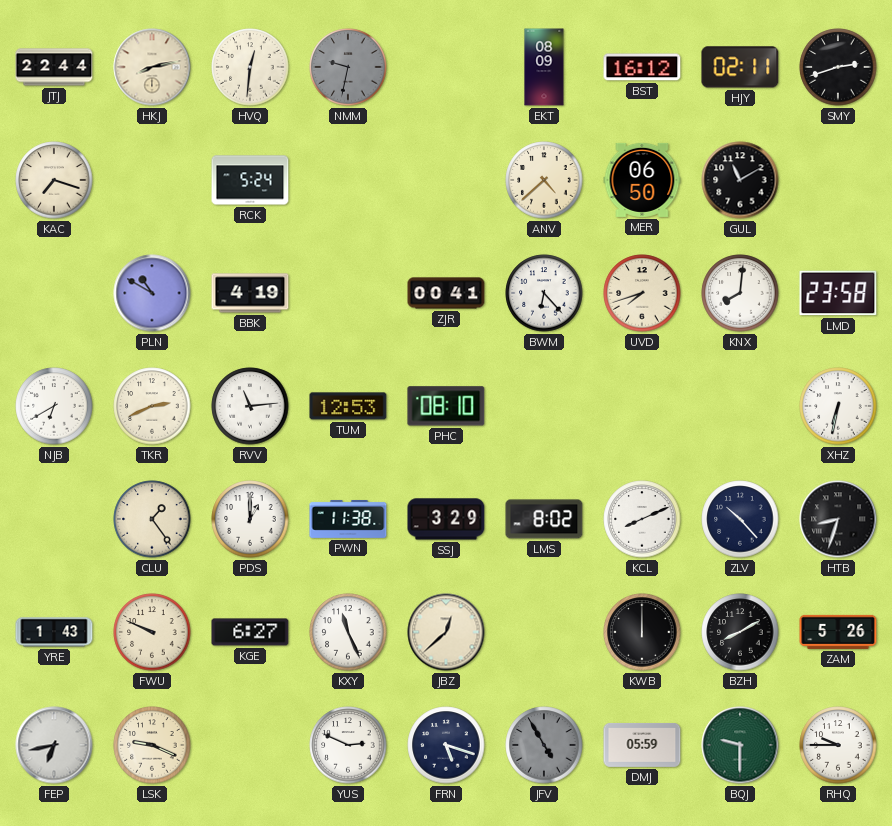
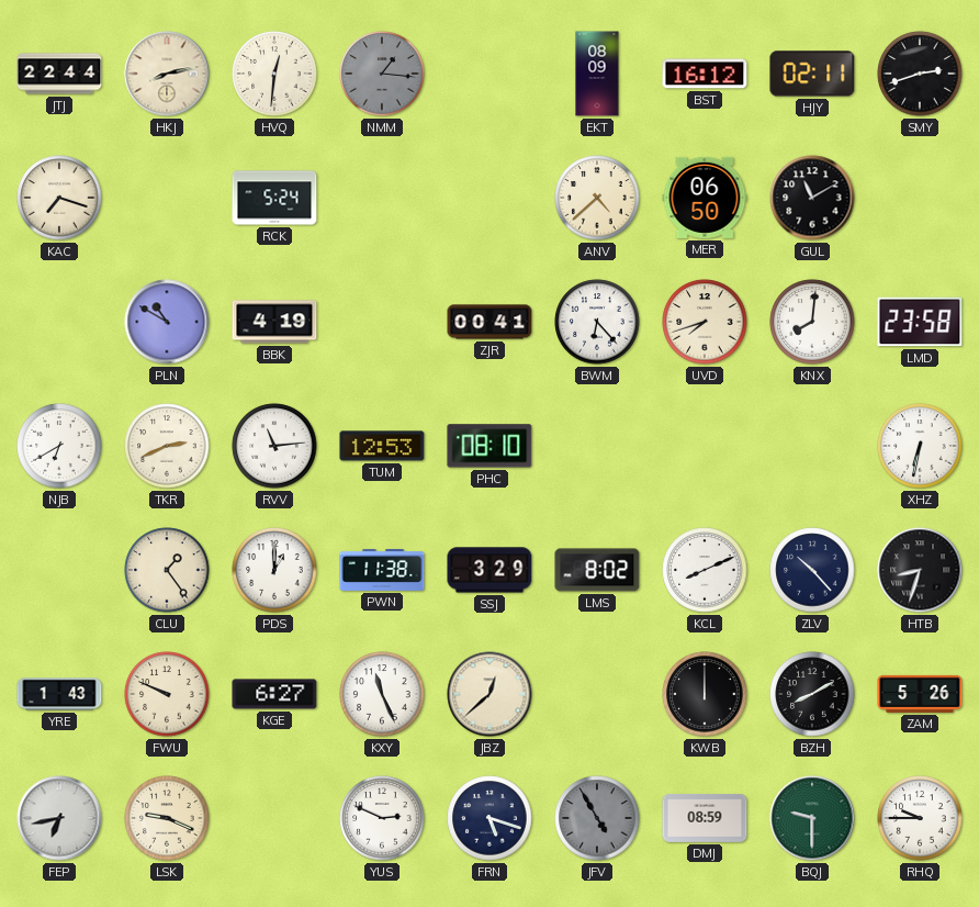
NMM: 9:32 -> 1:16
DMJ: 05:59 -> 08:59
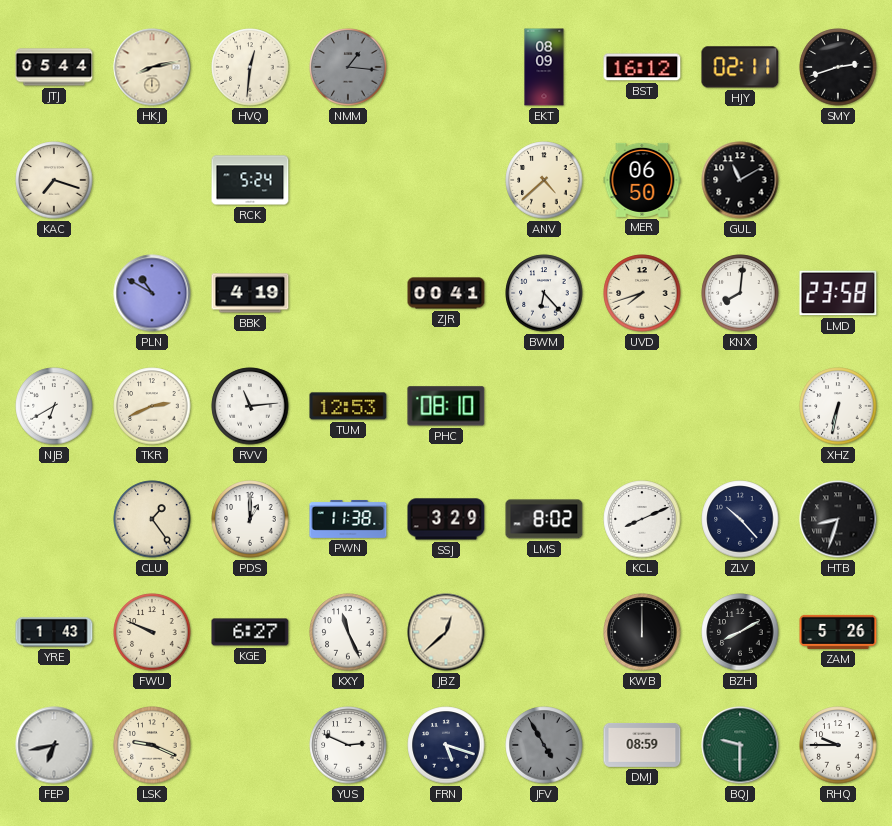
JTJ: 22:44 -> 05:44
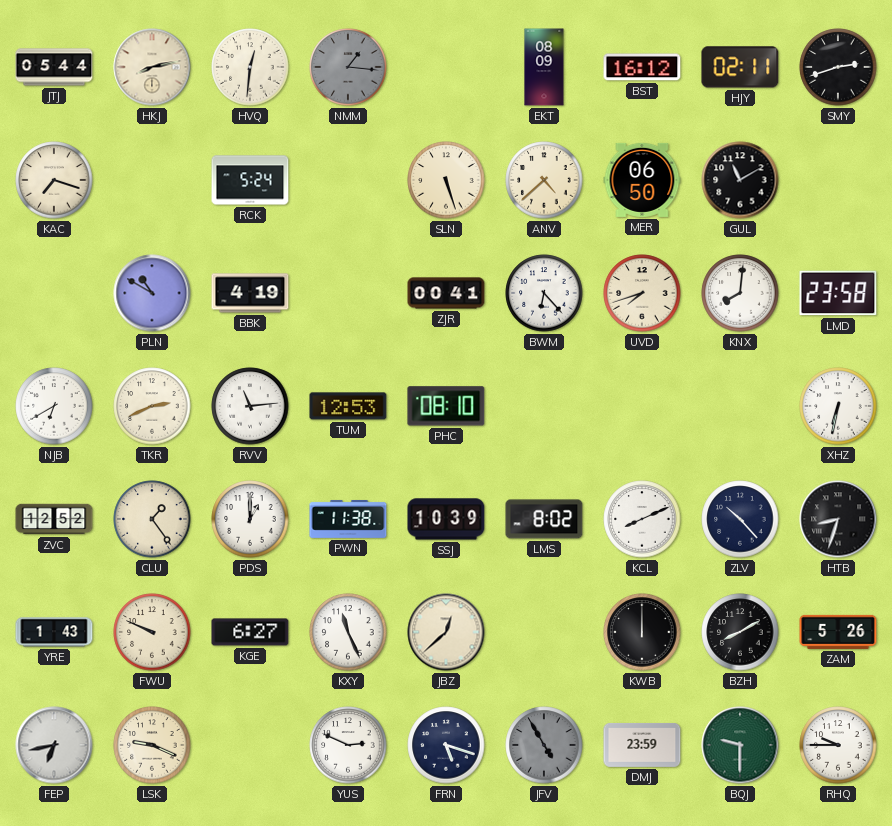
SLN: none -> 5:27
ZVC: none -> 12:52
SSJ: 3:29 -> 10:39
DMJ: 08:59 -> 23:59
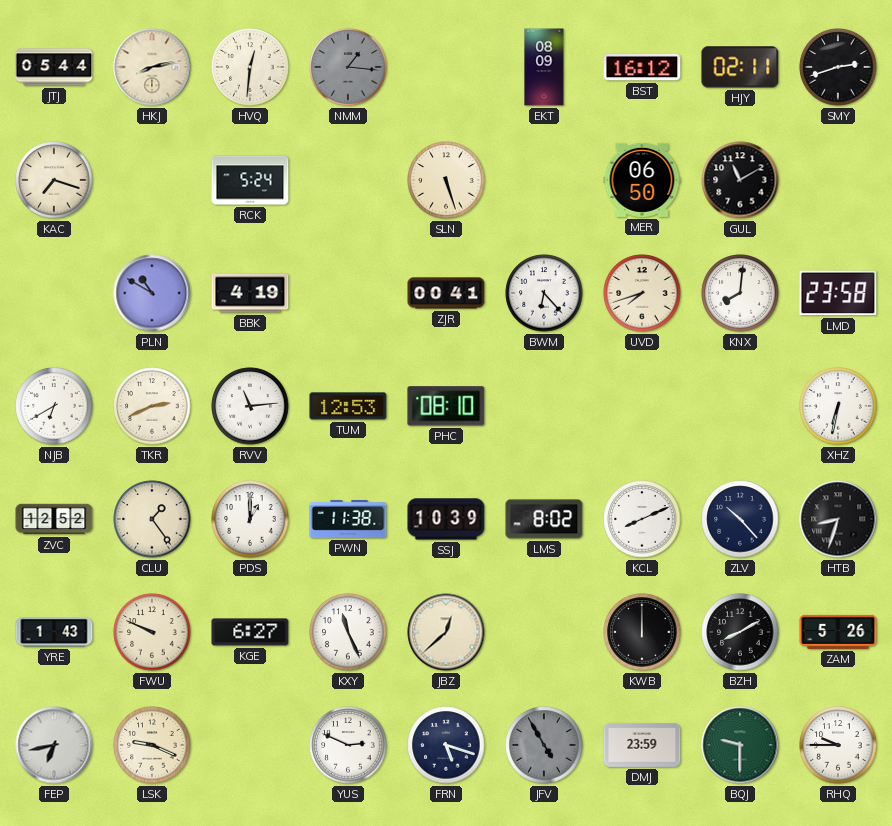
ANV: 4:38 -> none
